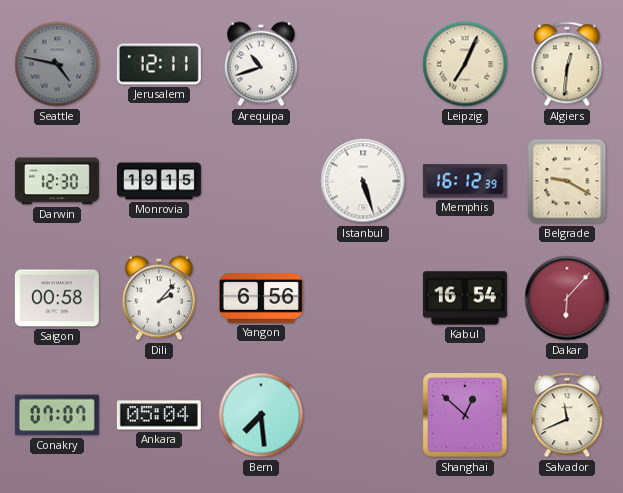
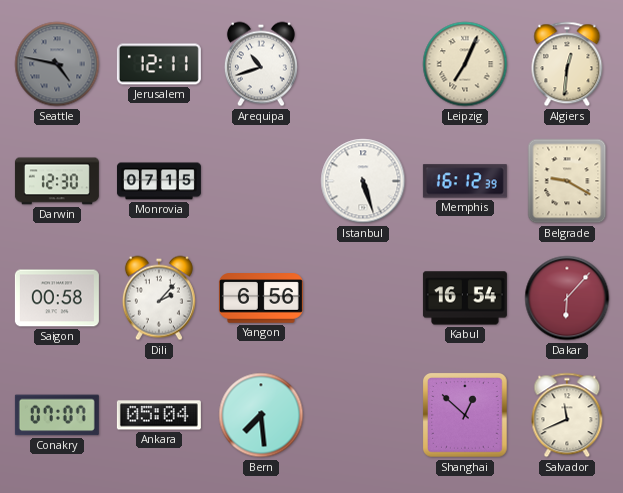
Monrovia: 19:15 -> 07:15
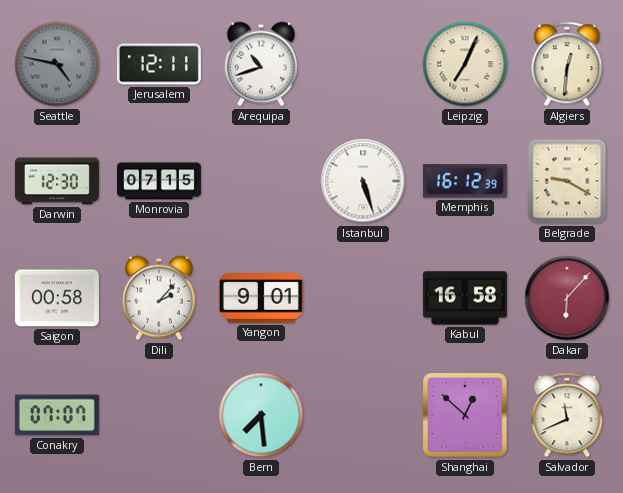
Yangon: 6:56 -> 9:01
Kabul: 16:54 -> 16:58
Ankara: 05:04 -> none
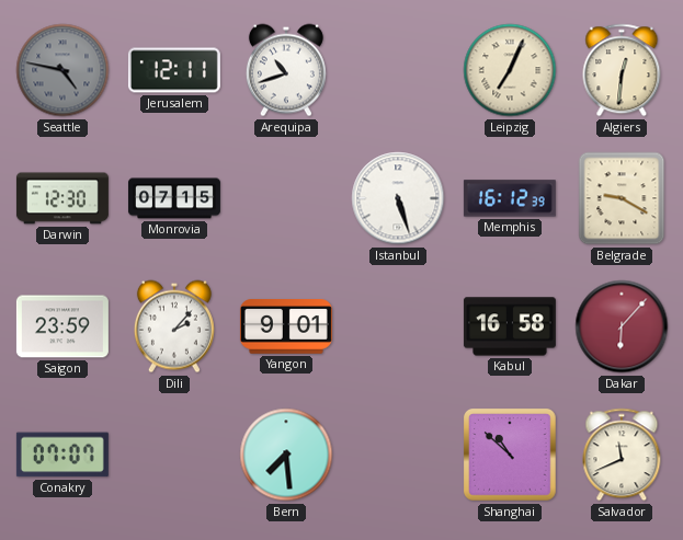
Saigon: 00:58 -> 23:59
Shanghai: 12:52 -> 10:52
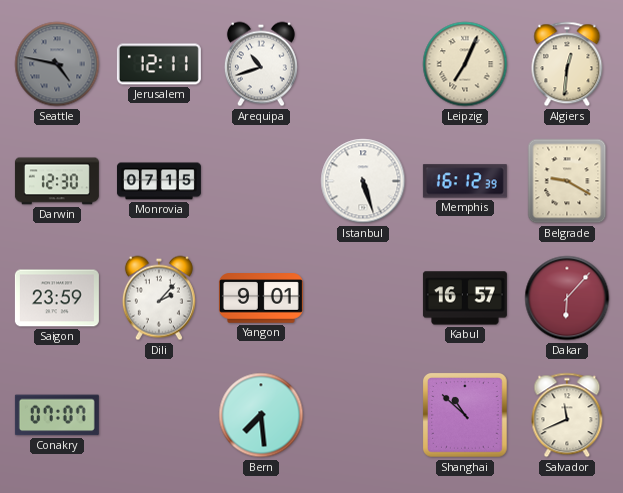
Kabul: 16:58 -> 16:57
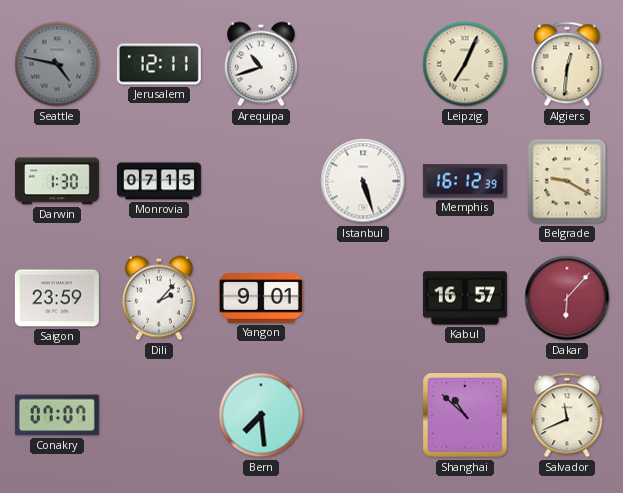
Darwin: 12:30 -> 1:30
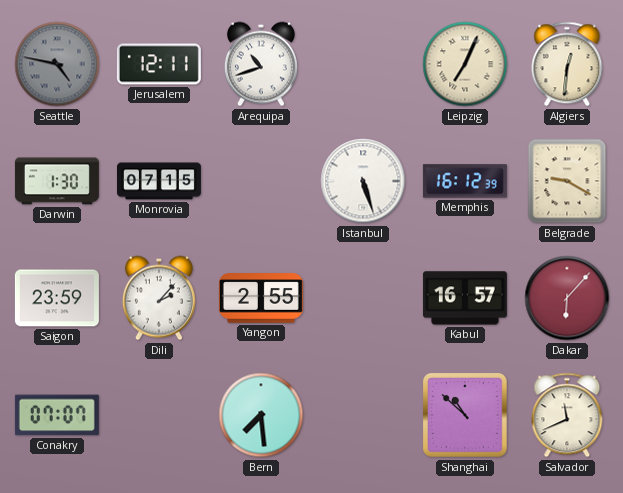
Yangon: 9:01 -> 2:55
